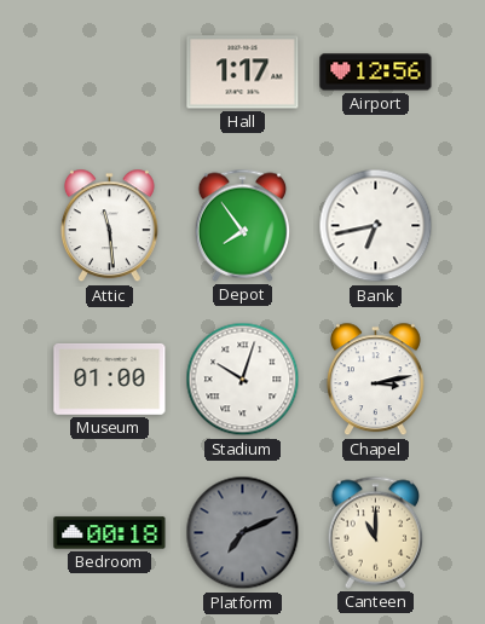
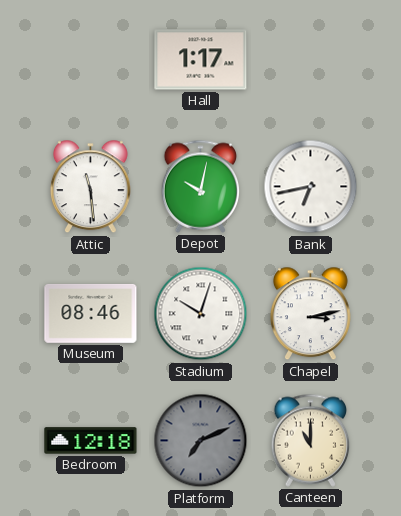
Airport: 12:56 -> none
Depot: 7:54 -> 10:02
Museum: 01:00 -> 08:46
Bedroom: 00:18 -> 12:18
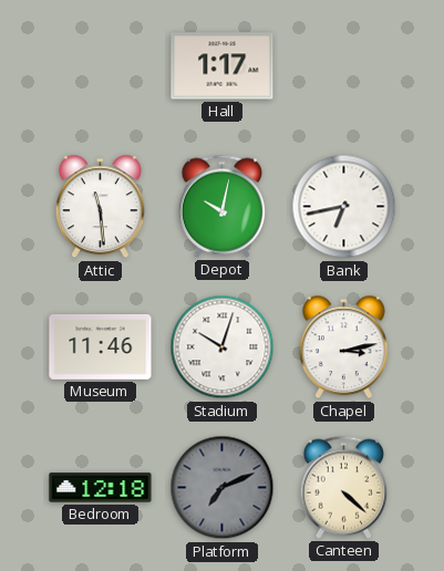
Museum: 08:46 -> 11:46
Canteen: 11:00 -> 4:22
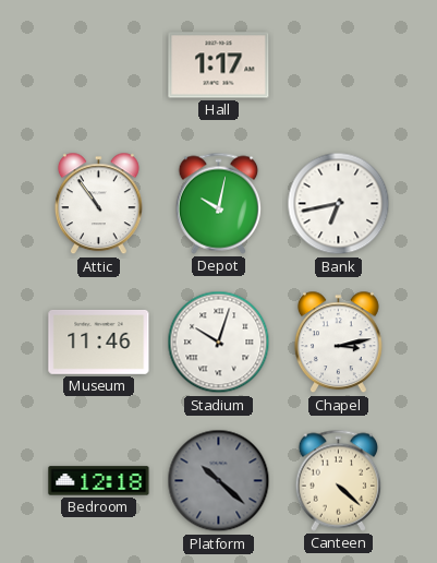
Attic: 11:29 -> 10:54
Platform: 7:11 -> 10:22
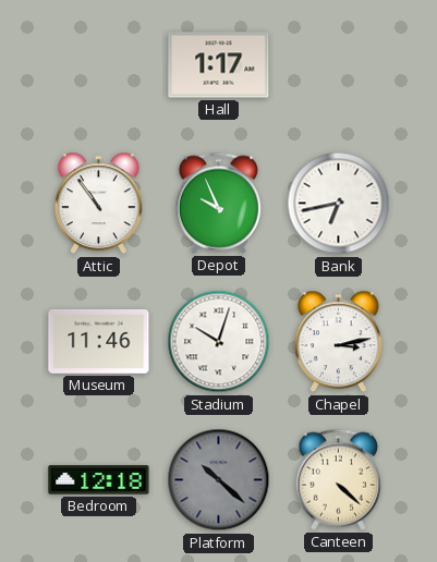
Depot: 10:02 -> 9:56
